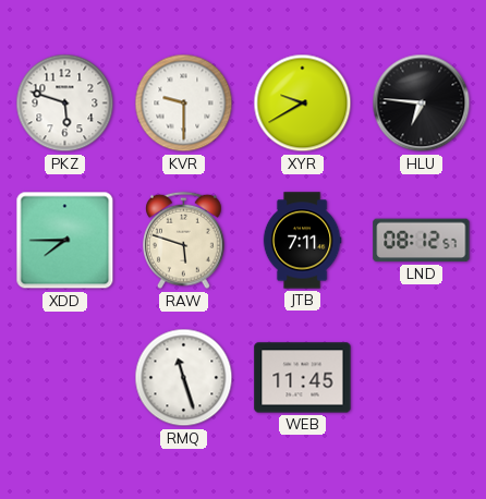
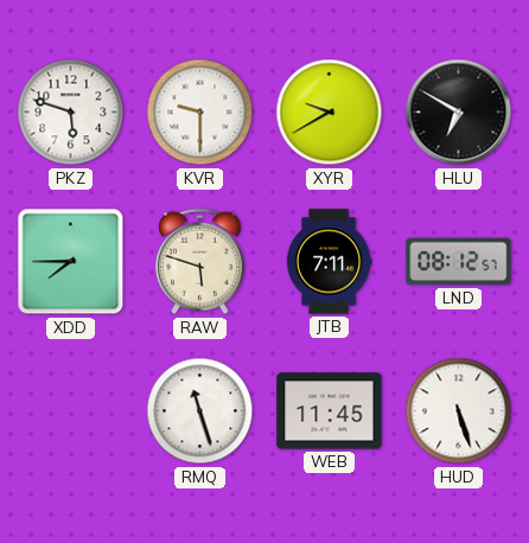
HLU: 6:46 -> 6:50
HUD: none -> 5:27
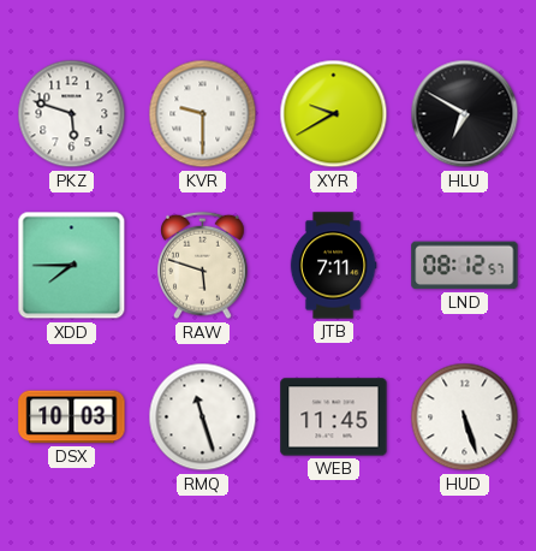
DSX: none -> 10:03
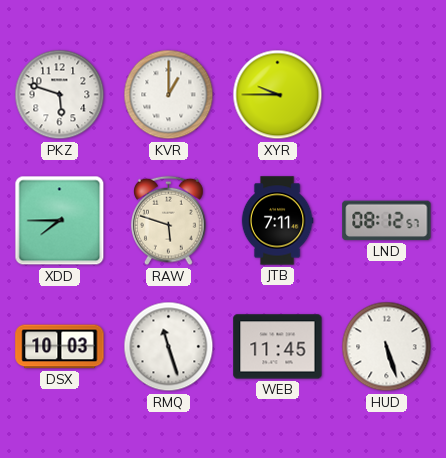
KVR: 9:30 -> 1:00
XYR: 9:40 -> 9:45
HLU: 6:50 -> none
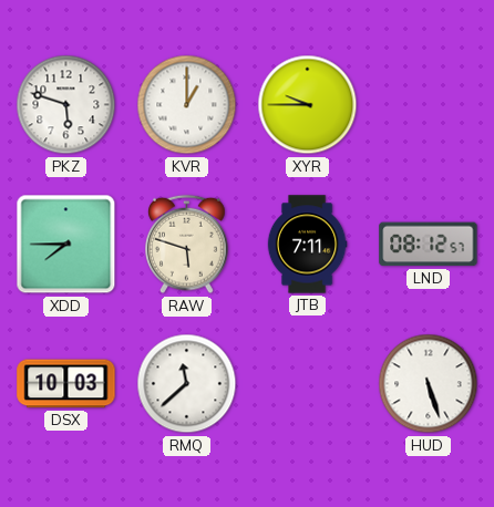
RMQ: 11:27 -> 11:38
WEB: 11:45 -> none
